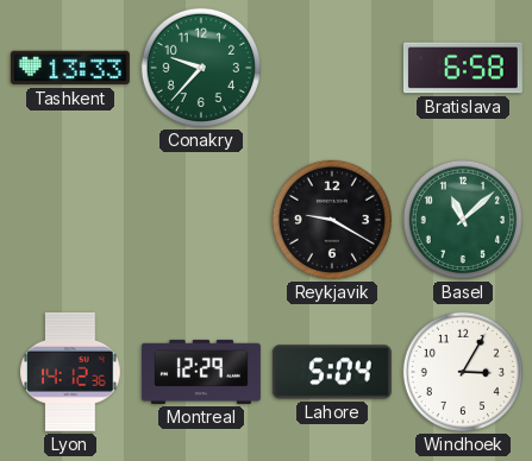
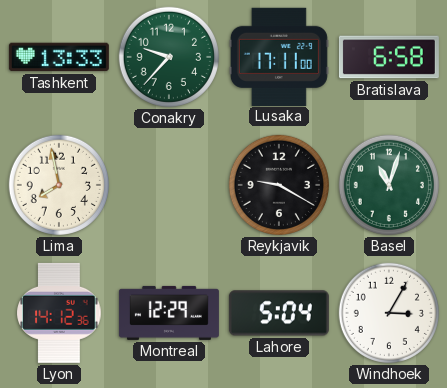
Lusaka: none -> 17:11
Lima: none -> 7:58
Basel: 11:08 -> 11:03
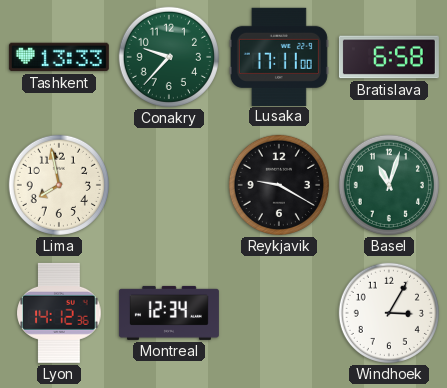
Montreal: 12:29 -> 12:34
Lahore: 5:04 -> none
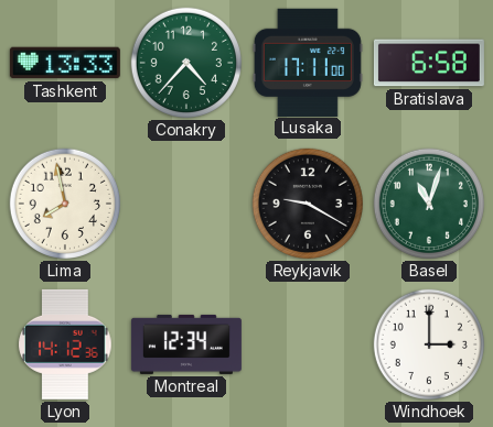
Conakry: 9:37 -> 4:37
Windhoek: 3:05 -> 3:00
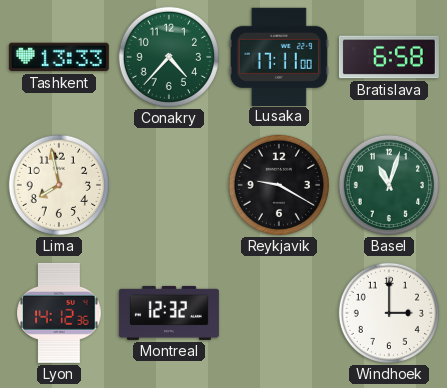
Montreal: 12:34 -> 12:32
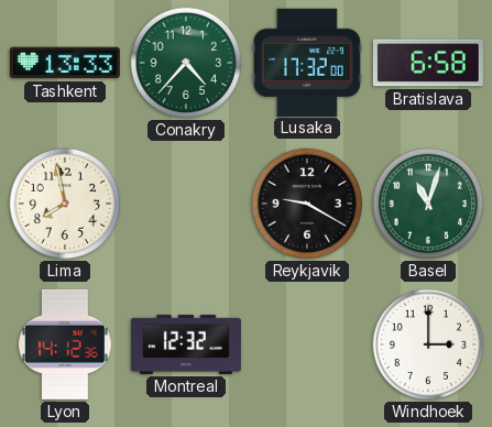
Lusaka: 17:11 -> 17:32
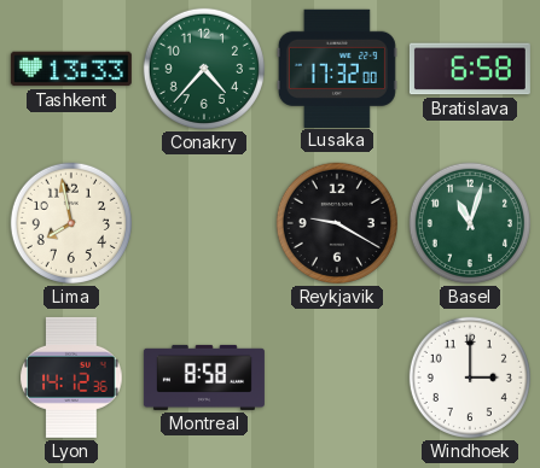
Montreal: 12:32 -> 8:58
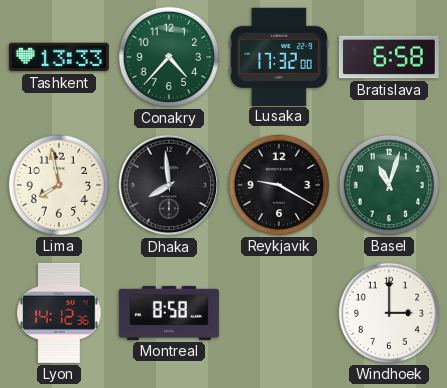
Dhaka: none -> 7:59
